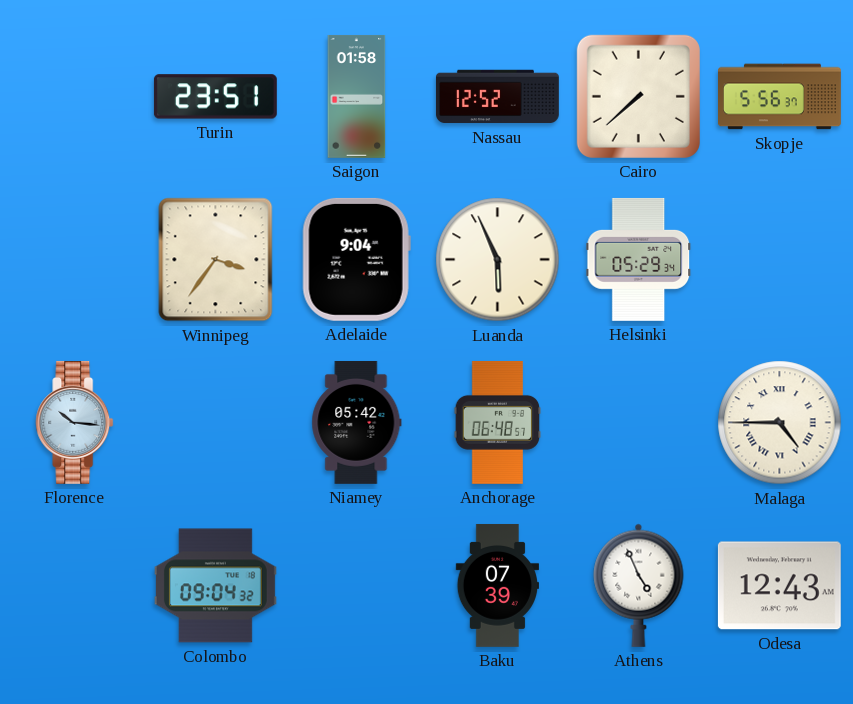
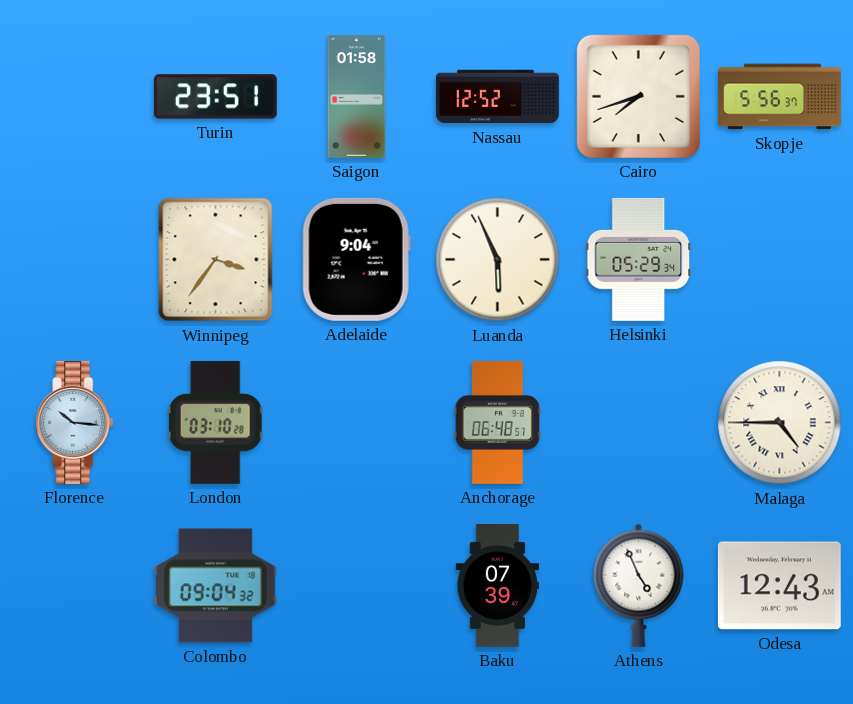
Cairo: 7:38 -> 7:42
London: none -> 03:10
Niamey: 05:42 -> none
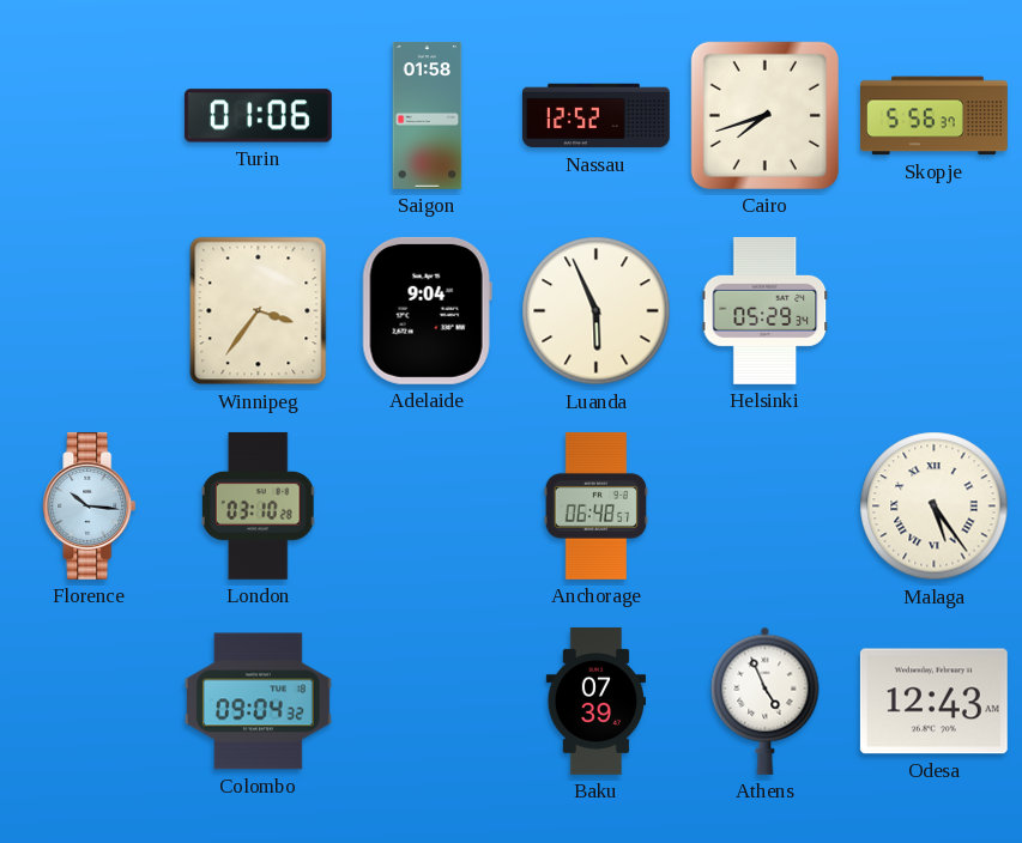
Turin: 23:51 -> 01:06
Malaga: 4:45 -> 5:24
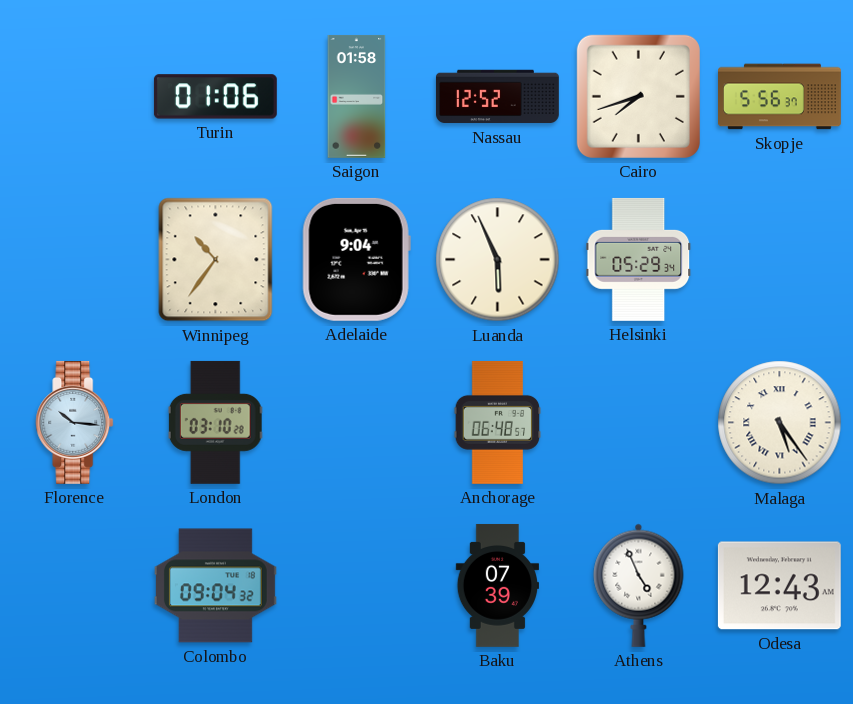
Winnipeg: 3:36 -> 10:36
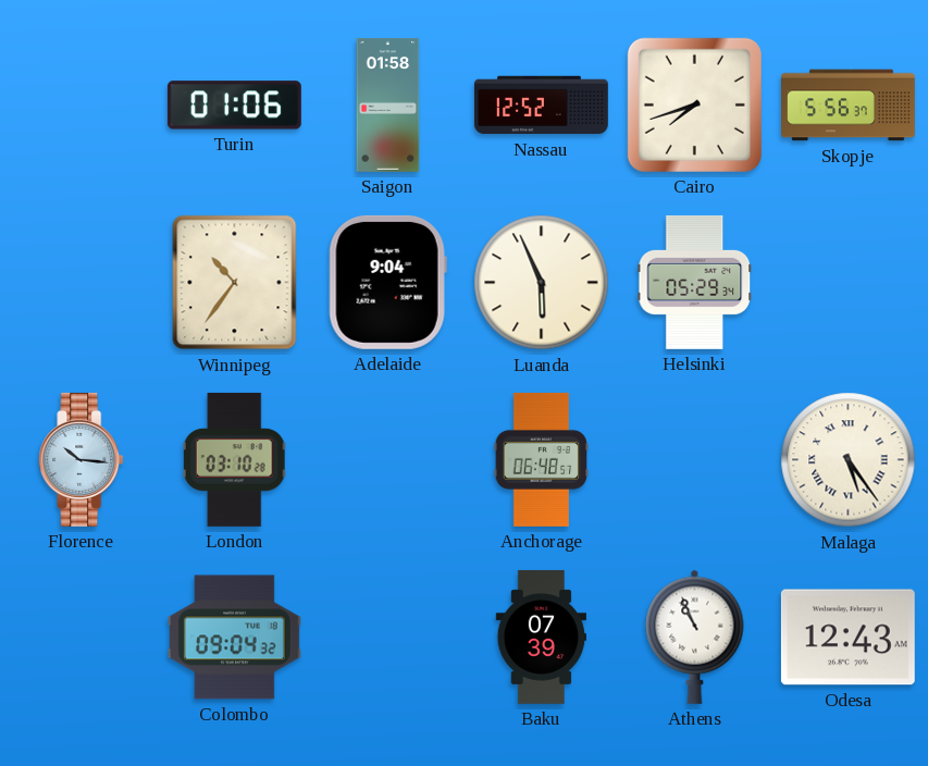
Athens: 4:56 -> 10:56
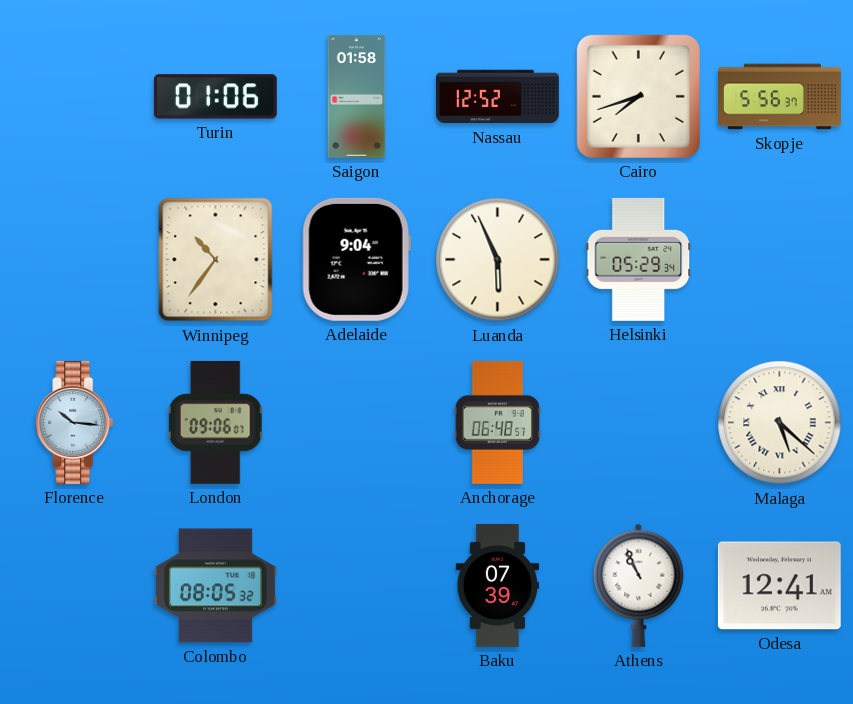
London: 03:10 -> 09:06
Malaga: 5:24 -> 5:22
Colombo: 09:04 -> 08:05
Odesa: 12:43 -> 12:41
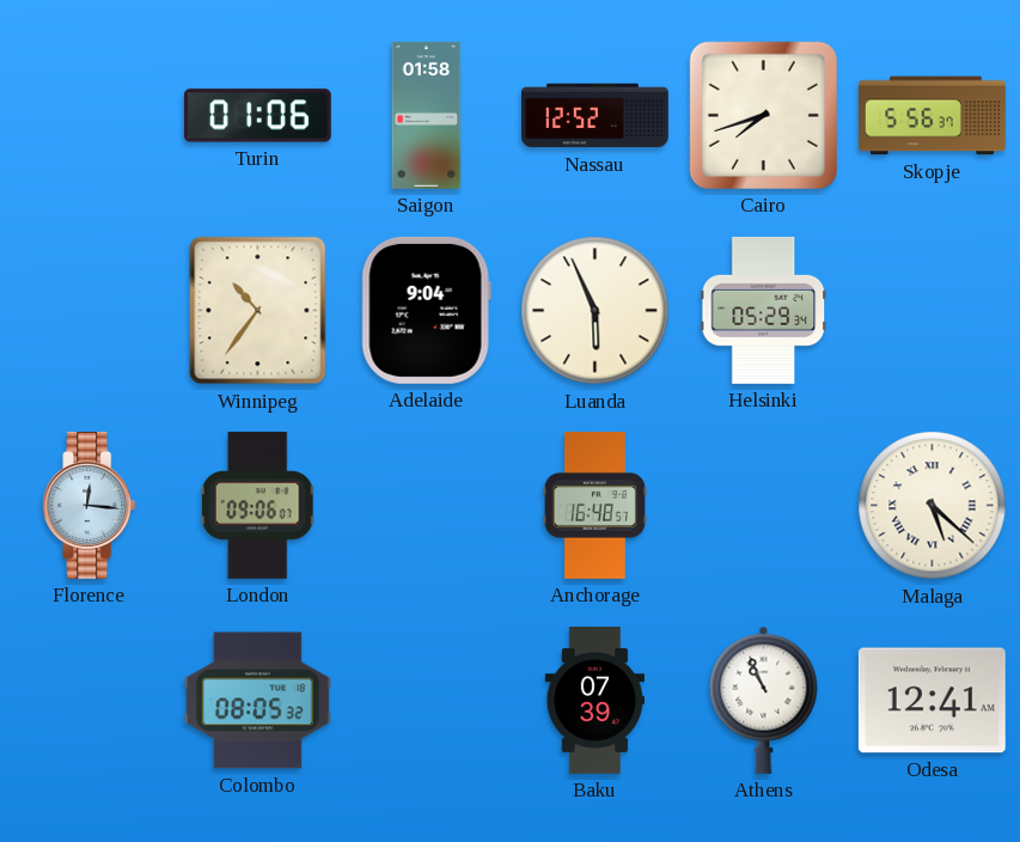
Florence: 10:16 -> 12:16
Anchorage: 06:48 -> 16:48
